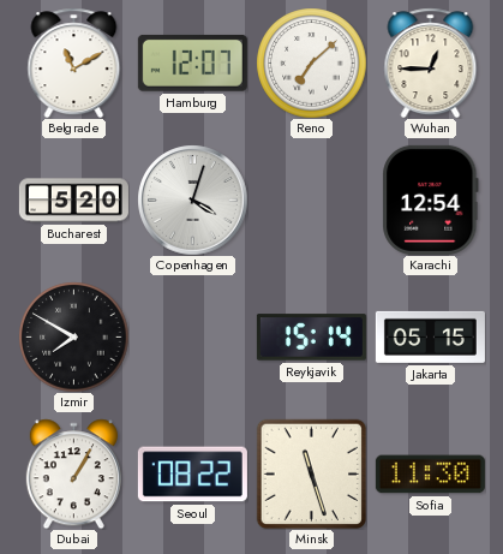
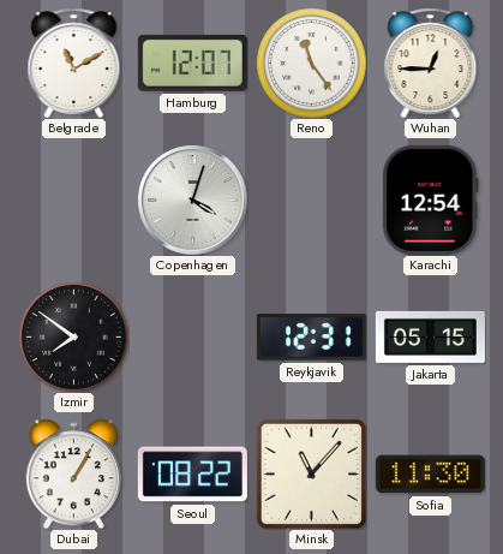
Reno: 7:08 -> 11:24
Bucharest: 5:20 -> none
Izmir: 7:50 -> 7:51
Reykjavik: 15:14 -> 12:31
Minsk: 11:27 -> 11:07
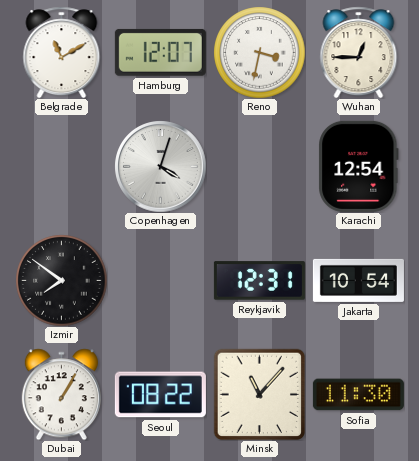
Reno: 11:24 -> 3:32
Jakarta: 05:15 -> 10:54
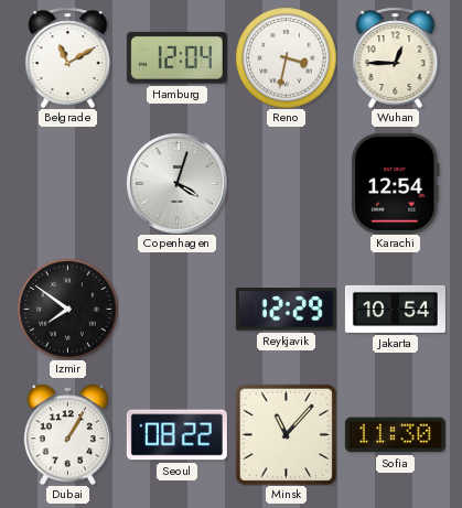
Hamburg: 12:07 -> 12:04
Reykjavik: 12:31 -> 12:29
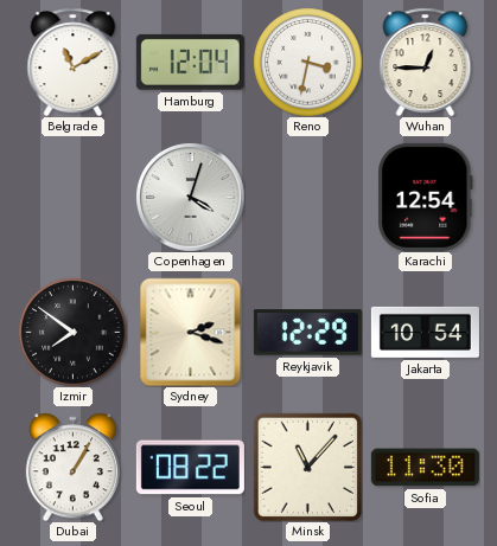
Sydney: none -> 2:18
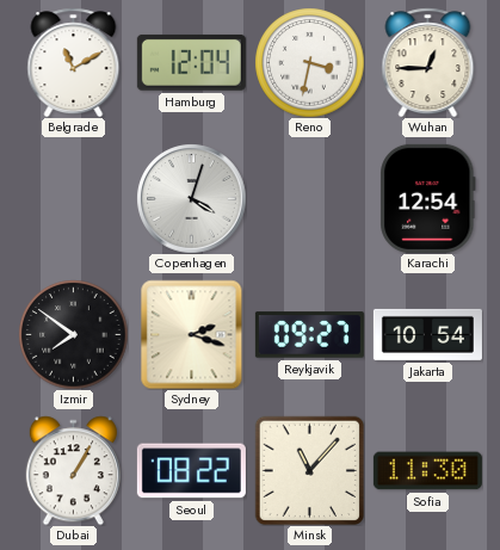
Reykjavik: 12:29 -> 09:27
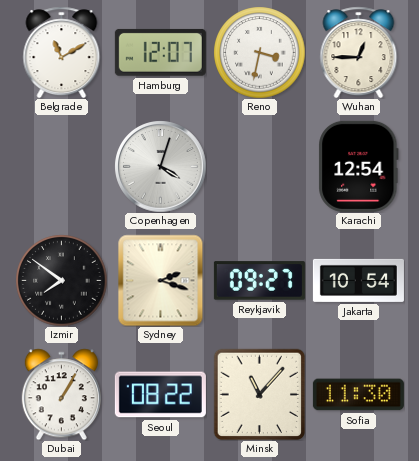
Hamburg: 12:04 -> 12:07
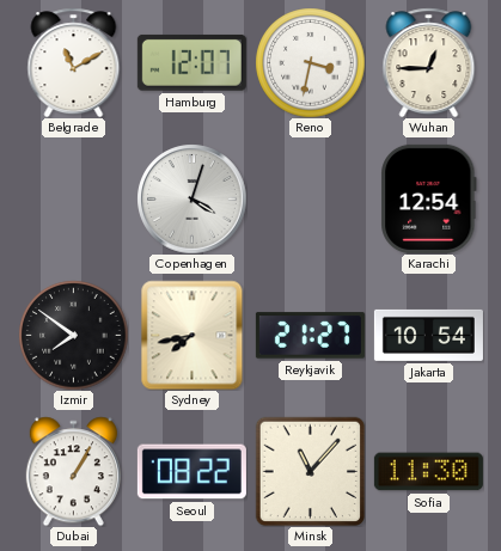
Sydney: 2:18 -> 7:43
Reykjavik: 09:27 -> 21:27
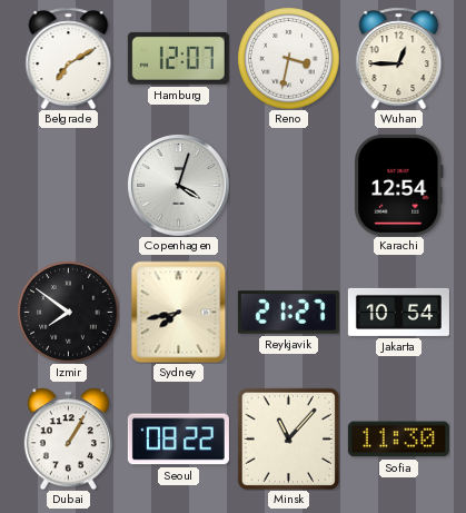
Belgrade: 11:10 -> 7:10
